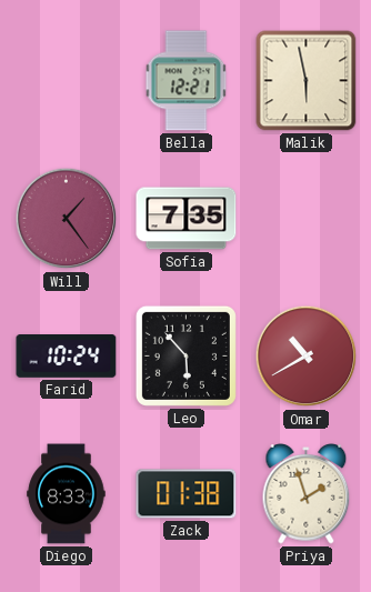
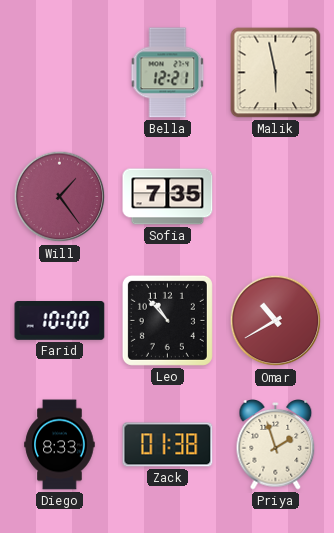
Farid: 10:24 -> 10:00
Leo: 5:53 -> 10:53
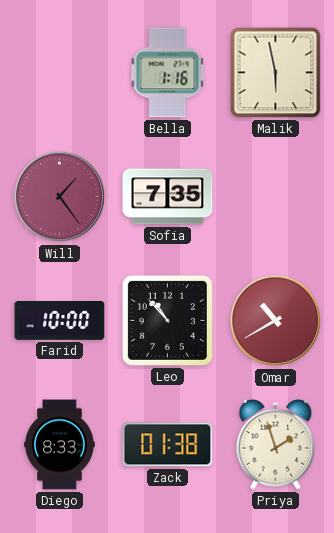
Bella: 12:21 -> 1:16
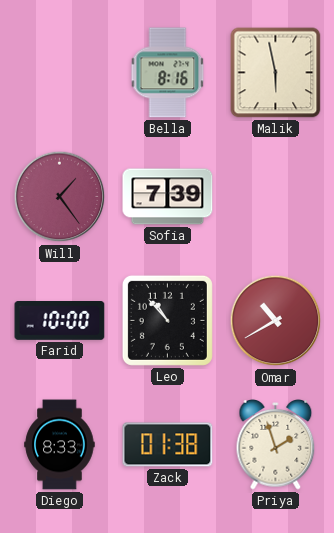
Bella: 1:16 -> 8:16
Sofia: 7:35 -> 7:39
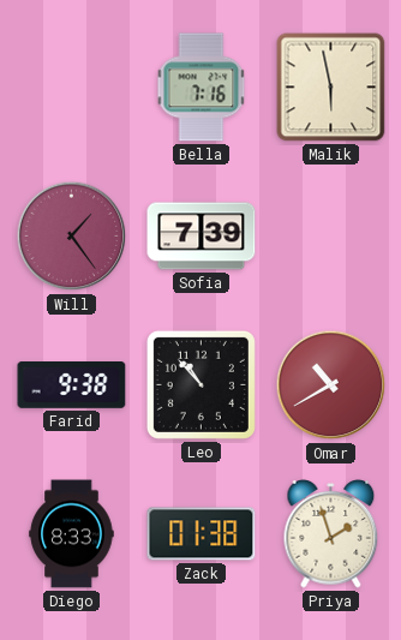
Bella: 8:16 -> 7:16
Farid: 10:00 -> 9:38
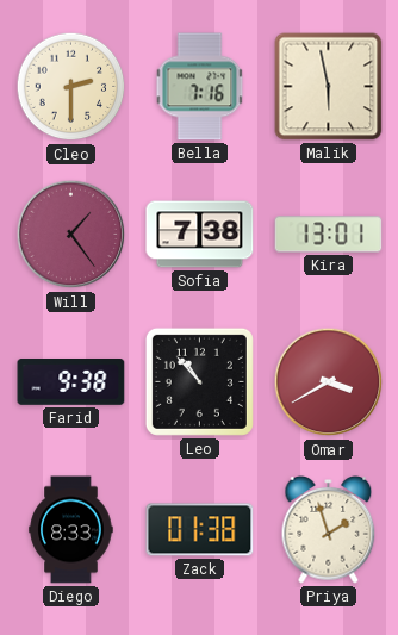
Cleo: none -> 2:30
Sofia: 7:39 -> 7:38
Kira: none -> 13:01
Omar: 10:40 -> 3:40
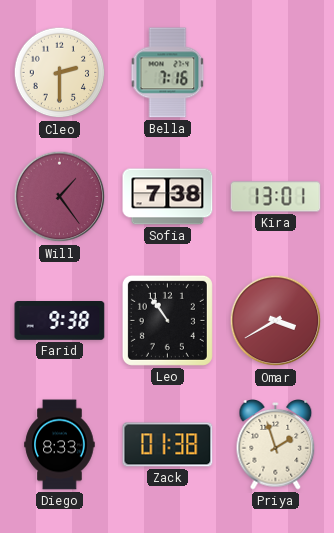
Malik: 5:58 -> none
Leo: 10:53 -> 10:54
